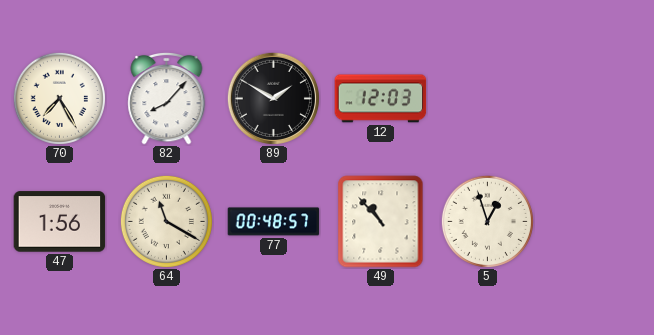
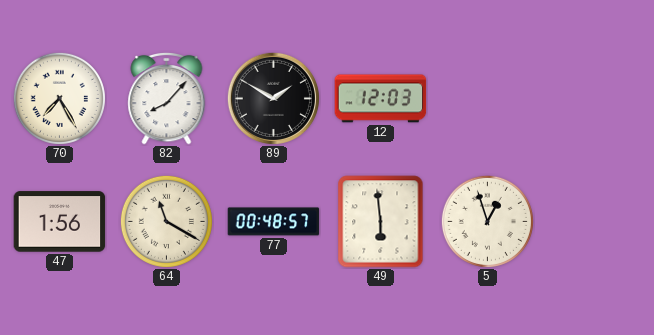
49: 10:53 -> 5:59
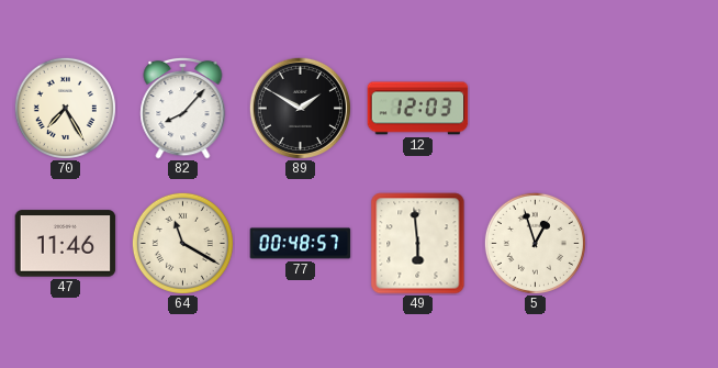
47: 1:56 -> 11:46
